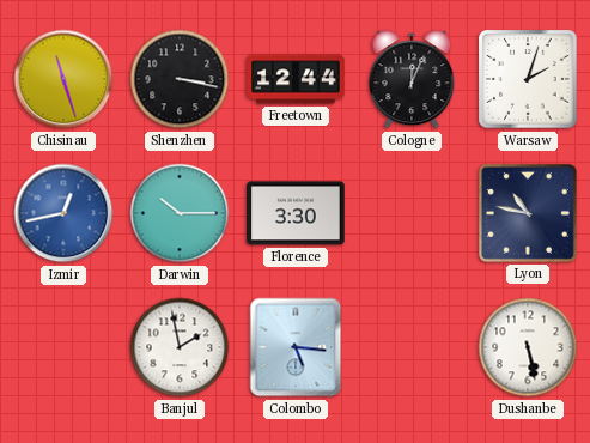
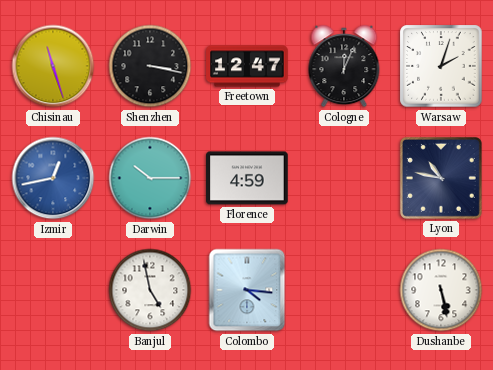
Freetown: 12:44 -> 12:47
Florence: 3:30 -> 4:59
Banjul: 1:58 -> 4:58
Colombo: 5:16 -> 4:16
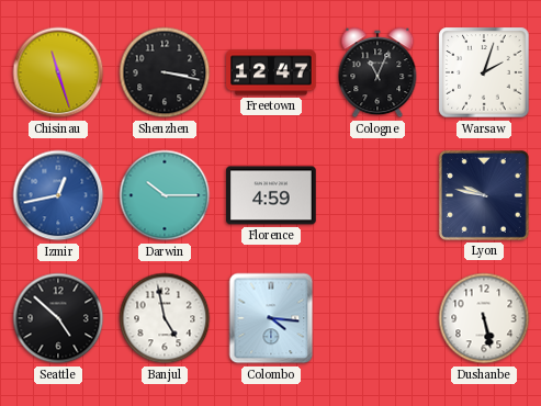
Cologne: 12:04 -> 11:04
Lyon: 10:47 -> 9:47
Seattle: none -> 4:52
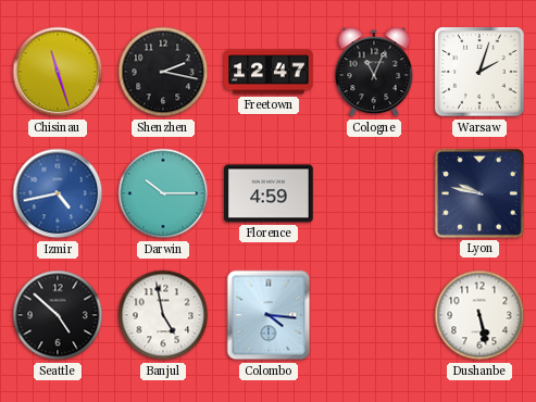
Shenzhen: 3:17 -> 2:17
Izmir: 12:43 -> 4:43
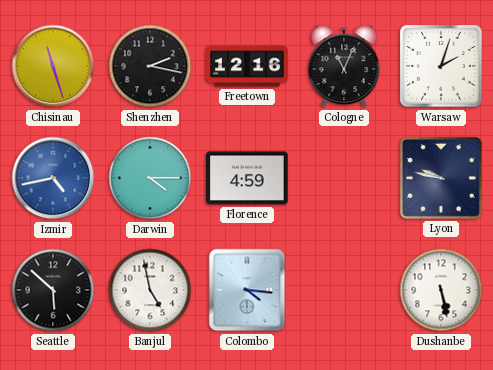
Freetown: 12:47 -> 12:16
Darwin: 10:15 -> 4:15
Seattle: 4:52 -> 5:52
